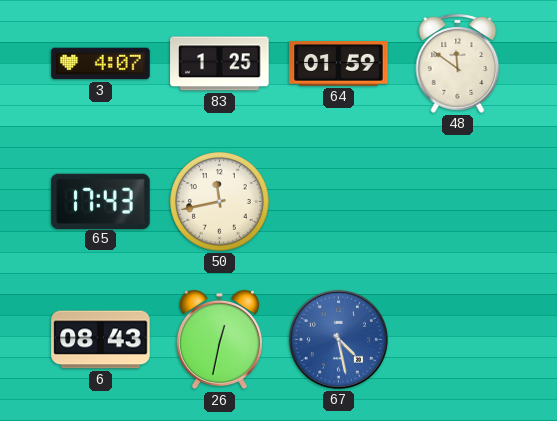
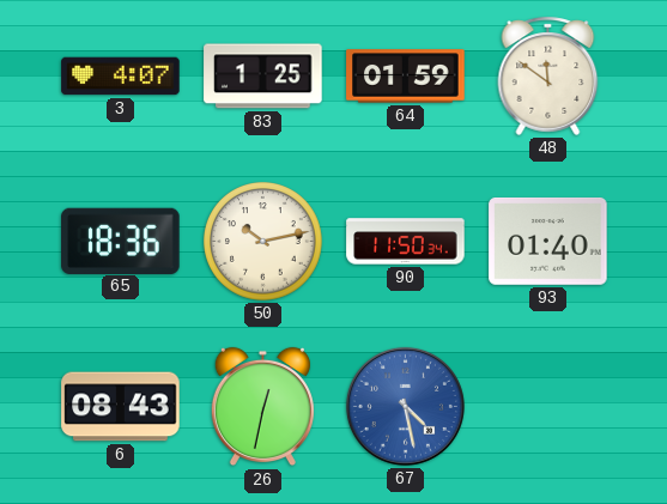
65: 17:43 -> 18:36
50: 11:43 -> 10:13
90: none -> 11:50
93: none -> 01:40
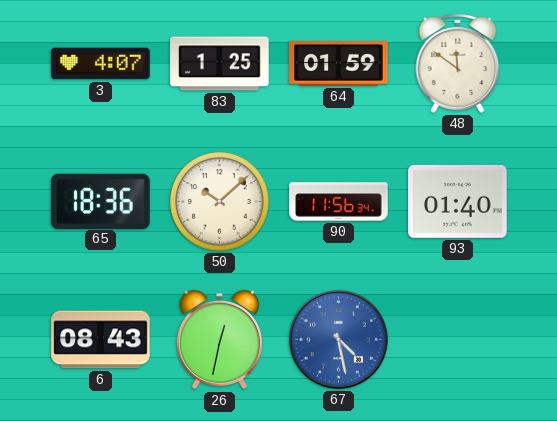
50: 10:13 -> 10:08
90: 11:50 -> 11:56
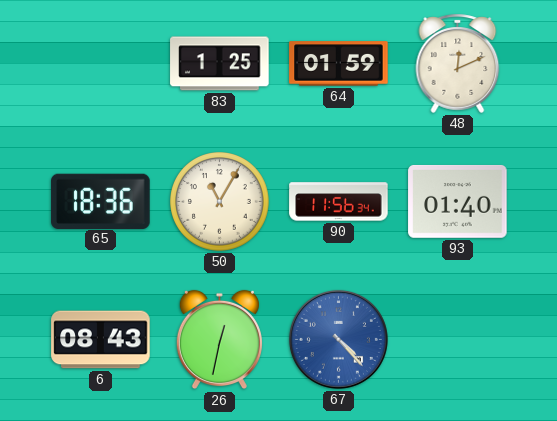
3: 4:07 -> none
48: 11:51 -> 12:11
50: 10:08 -> 11:05
67: 4:28 -> 4:23
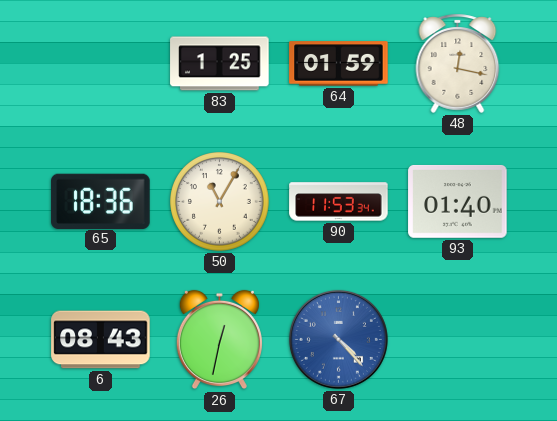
48: 12:11 -> 12:17
90: 11:56 -> 11:53
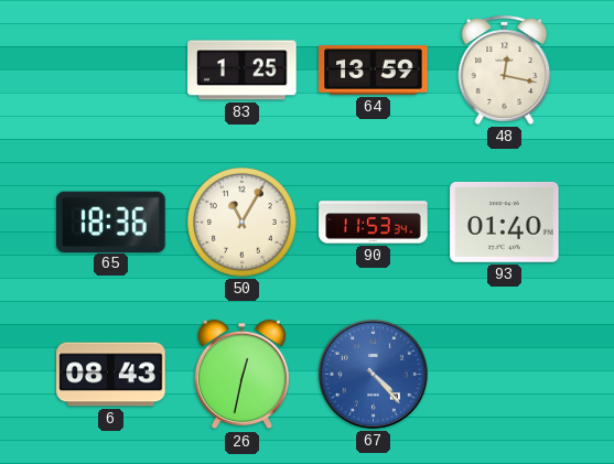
64: 01:59 -> 13:59
